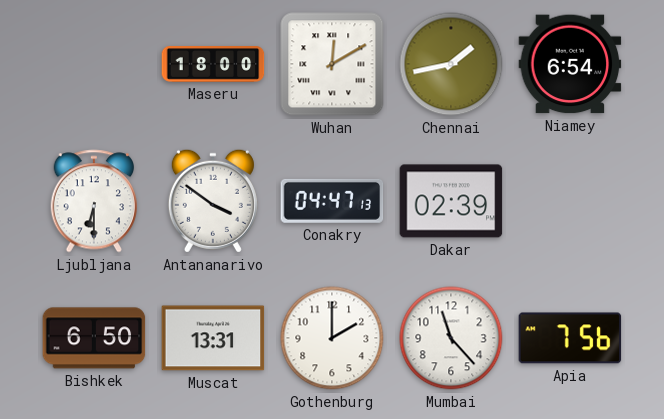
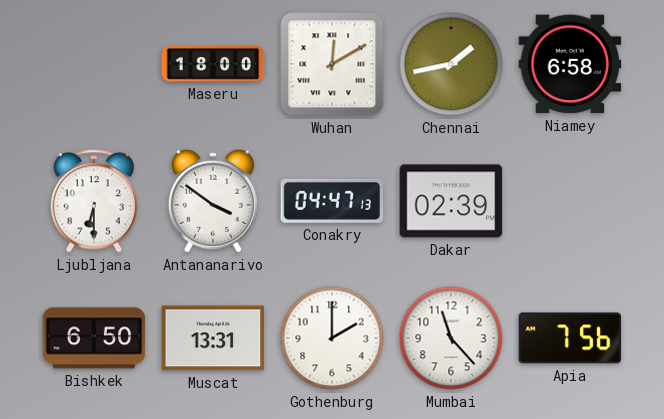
Niamey: 6:54 -> 6:58
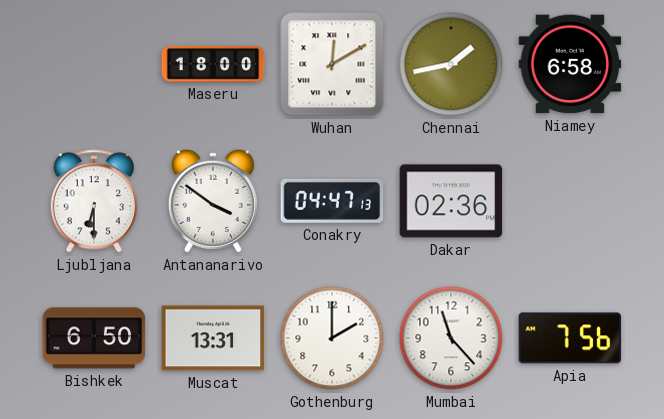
Dakar: 02:39 -> 02:36
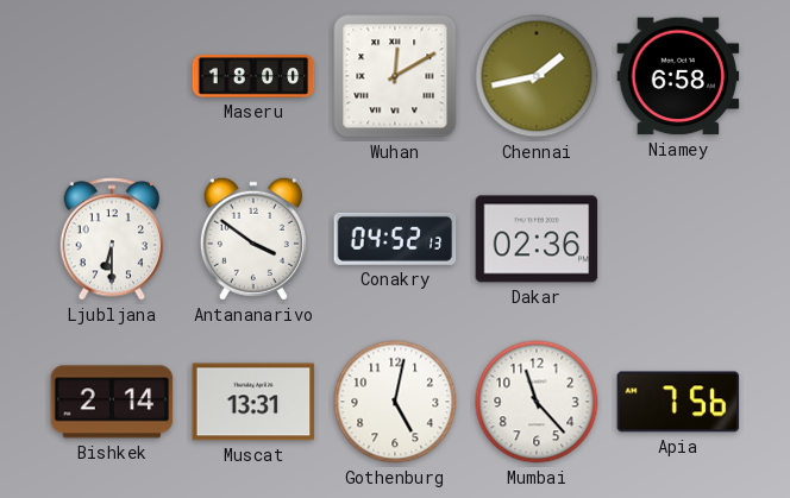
Conakry: 04:47 -> 04:52
Bishkek: 6:50 -> 2:14
Gothenburg: 2:00 -> 5:02
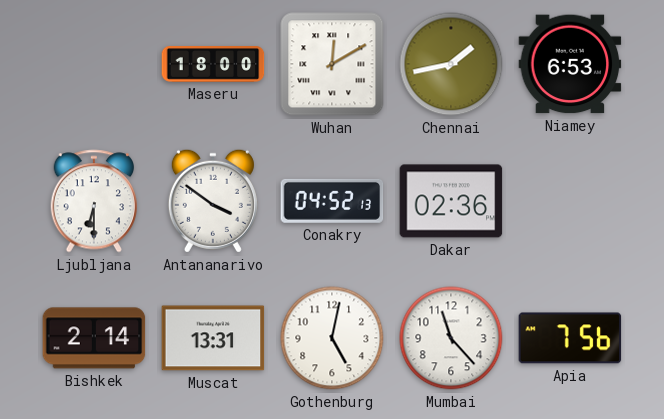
Niamey: 6:58 -> 6:53
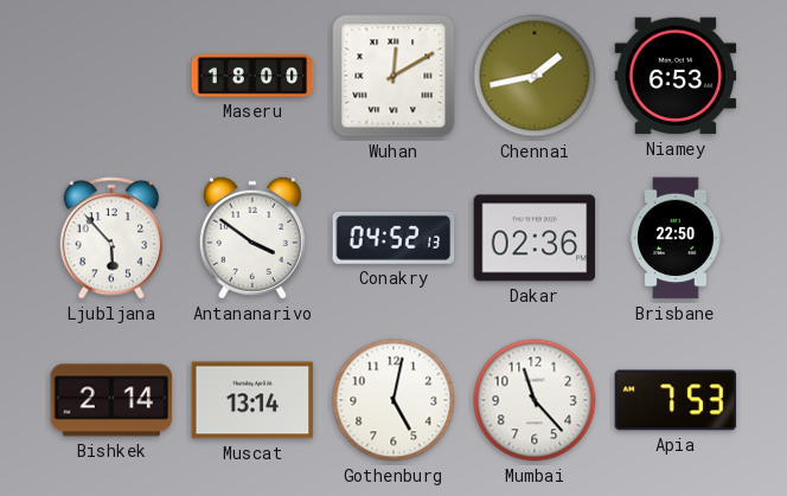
Ljubljana: 6:30 -> 5:53
Brisbane: none -> 22:50
Muscat: 13:31 -> 13:14
Apia: 7:56 -> 7:53
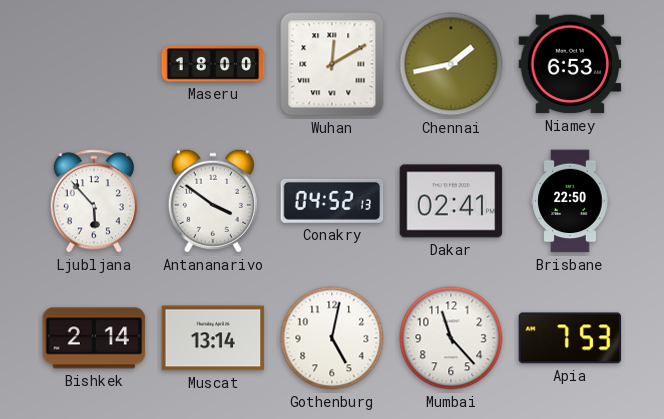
Dakar: 02:36 -> 02:41
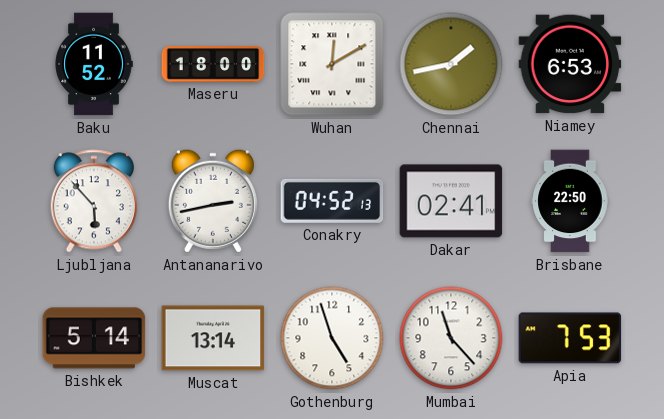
Baku: none -> 11:52
Antananarivo: 3:51 -> 2:43
Bishkek: 2:14 -> 5:14
Gothenburg: 5:02 -> 4:57
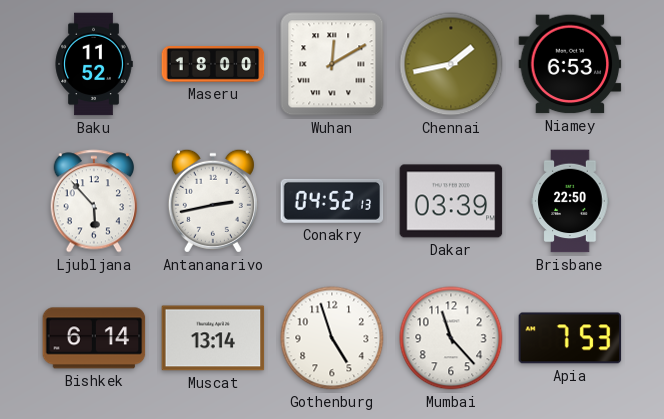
Dakar: 02:41 -> 03:39
Bishkek: 5:14 -> 6:14
